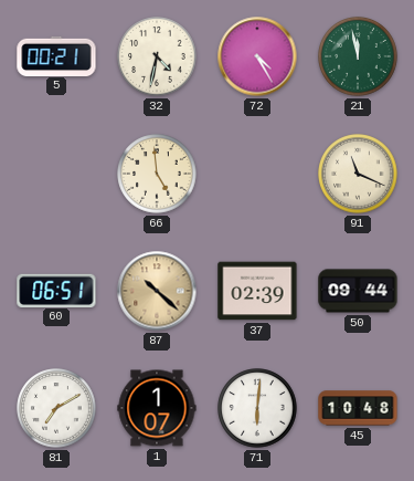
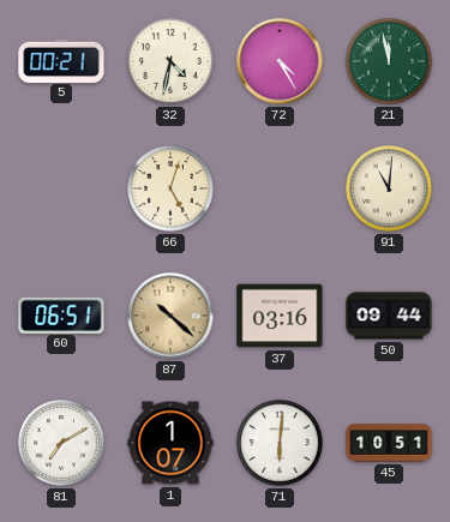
66: 4:59 -> 5:03
91: 11:19 -> 11:01
37: 02:39 -> 03:16
45: 10:48 -> 10:51
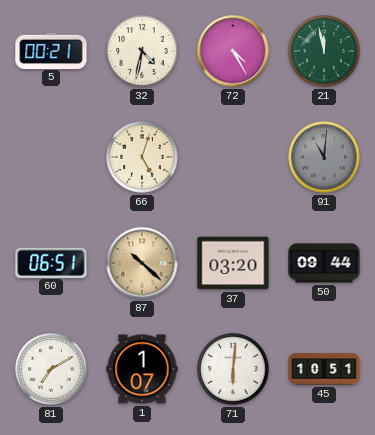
91 dial: cream -> grey
37: 03:16 -> 03:20
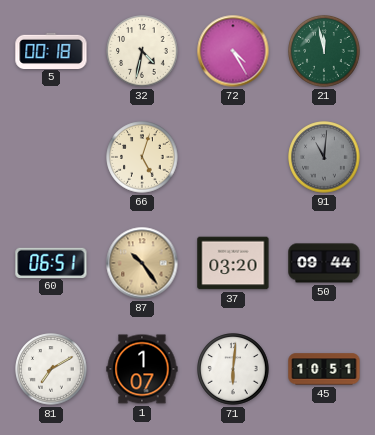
5: 00:21 -> 00:18
87: 10:22 -> 10:24
